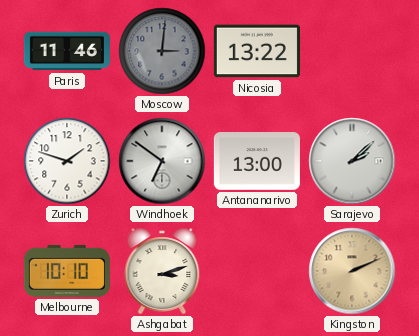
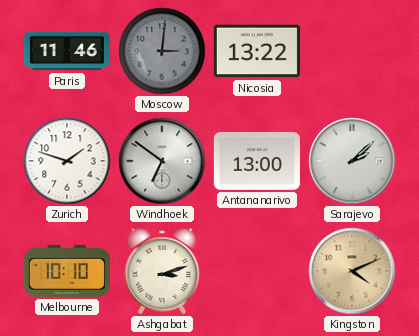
Kingston: 2:11 -> 4:11
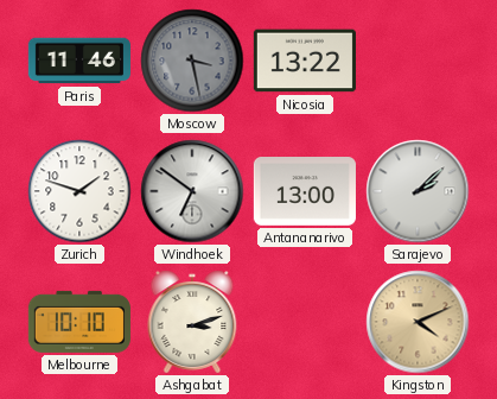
Moscow: 3:01 -> 3:28
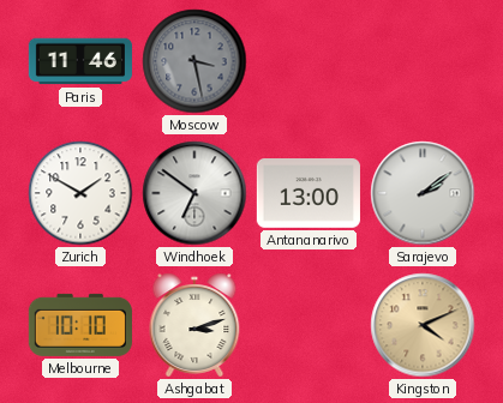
Nicosia: 13:22 -> none
Zurich: 1:48 -> 1:50
Sarajevo: 2:08 -> 2:09
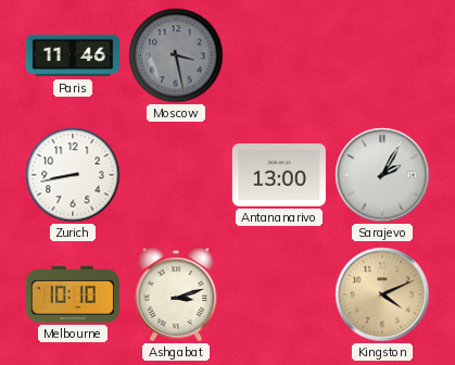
Zurich: 1:50 -> 8:43
Windhoek: 6:51 -> none
Sarajevo: 2:09 -> 2:05
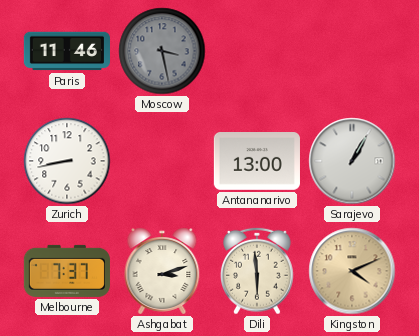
Sarajevo: 2:05 -> 1:05
Melbourne: 10:10 -> 7:37
Dili: none -> 5:59
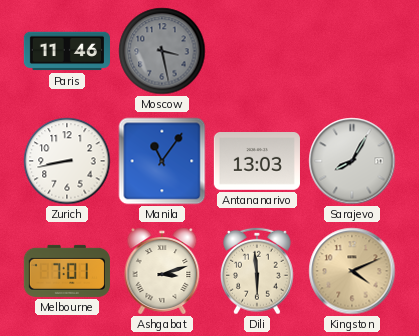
Manila: none -> 11:06
Antananarivo: 13:00 -> 13:03
Sarajevo: 1:05 -> 8:05
Melbourne: 7:37 -> 7:01
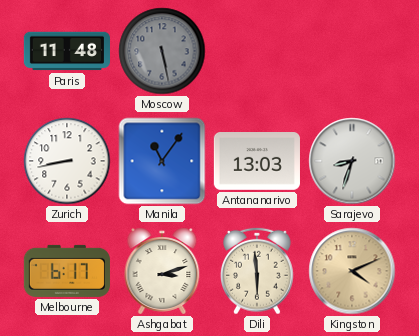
Paris: 11:46 -> 11:48
Moscow: 3:28 -> 5:28
Sarajevo: 8:05 -> 8:33
Melbourne: 7:01 -> 6:17
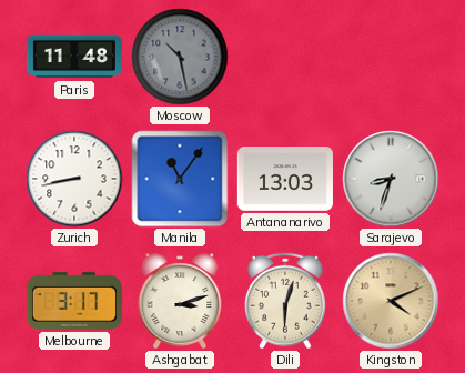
Moscow: 5:28 -> 10:28
Melbourne: 6:17 -> 3:17
Dili: 5:59 -> 6:03
